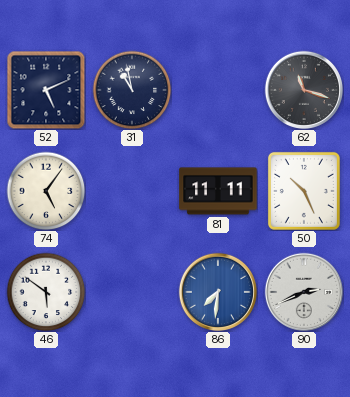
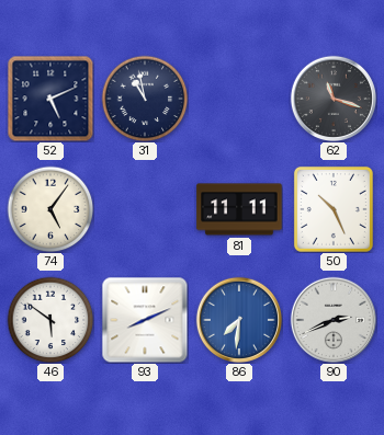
93: none -> 8:11
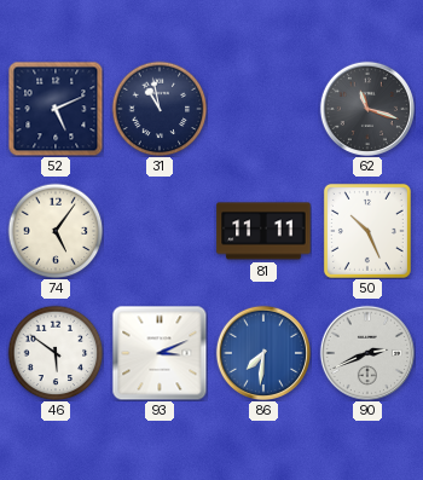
93: 8:11 -> 3:11
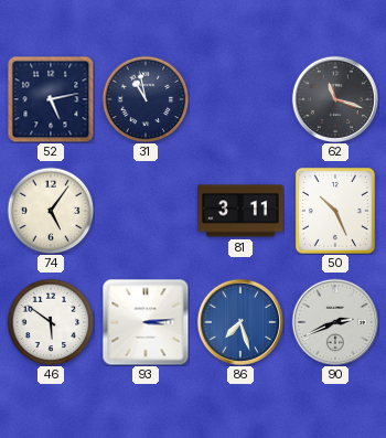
52: 5:11 -> 5:13
81: 11:11 -> 3:11
93: 3:11 -> 3:14
86: 7:31 -> 7:27
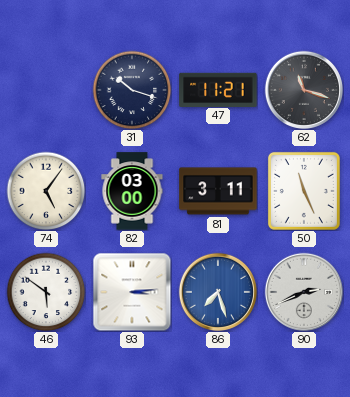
52: 5:13 -> none
31: 10:58 -> 10:18
47: none -> 11:21
82: none -> 03:00
50: 10:26 -> 11:26
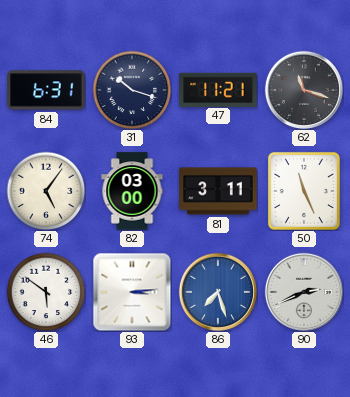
84: none -> 6:31
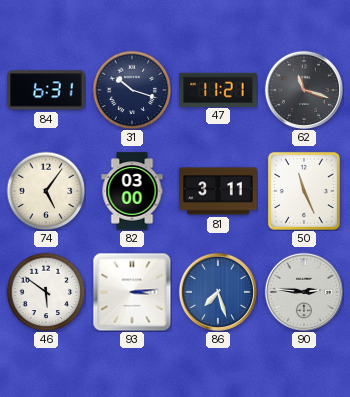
90: 2:41 -> 2:46
